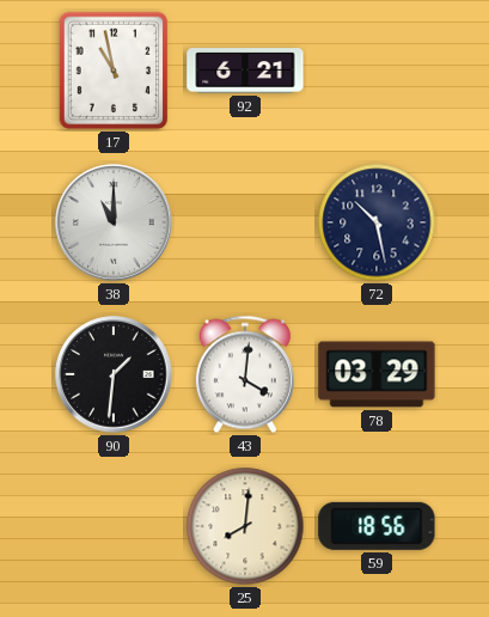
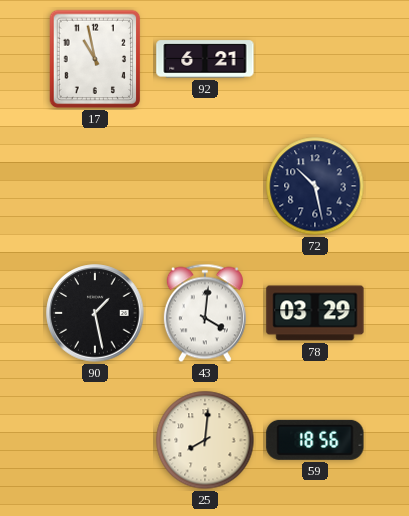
38: 11:00 -> none
90: 1:31 -> 1:28
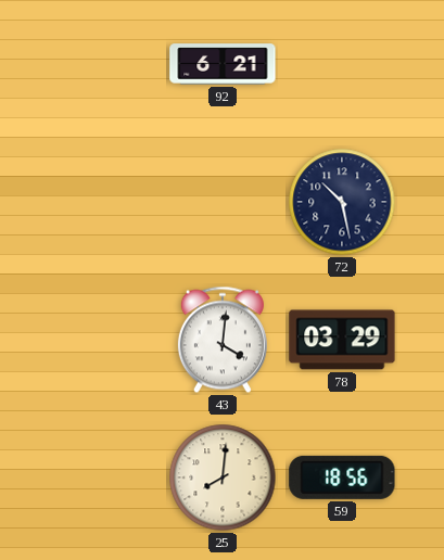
17: 10:58 -> none
90: 1:28 -> none
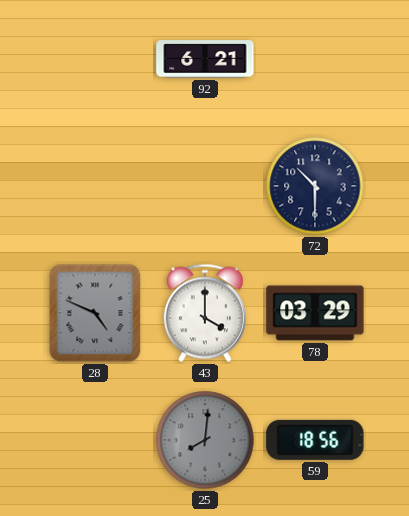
72: 10:28 -> 10:30
28: none -> 4:49
43: 4:01 -> 4:00
25 dial: cream -> grey
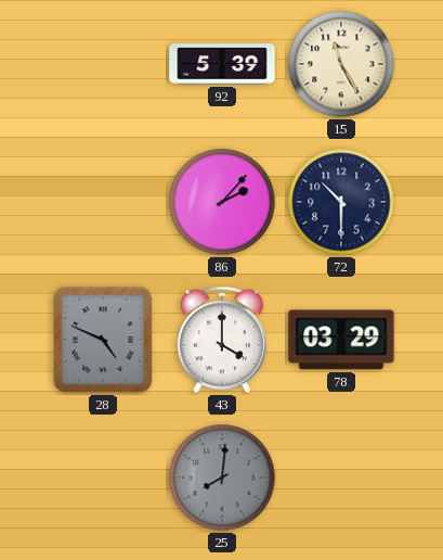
92: 6:21 -> 5:39
15: none -> 11:25
86: none -> 2:07
59: 18:56 -> none
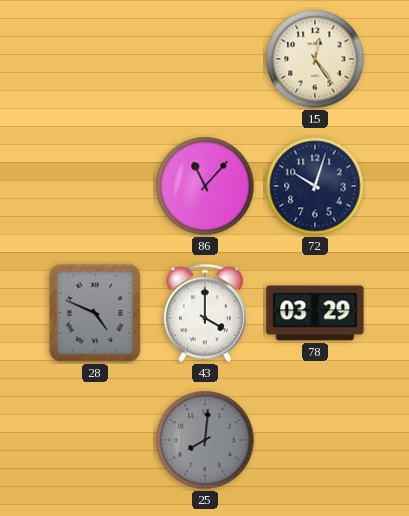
92: 5:39 -> none
15: 11:25 -> 12:24
86: 2:07 -> 11:07
72: 10:30 -> 10:03
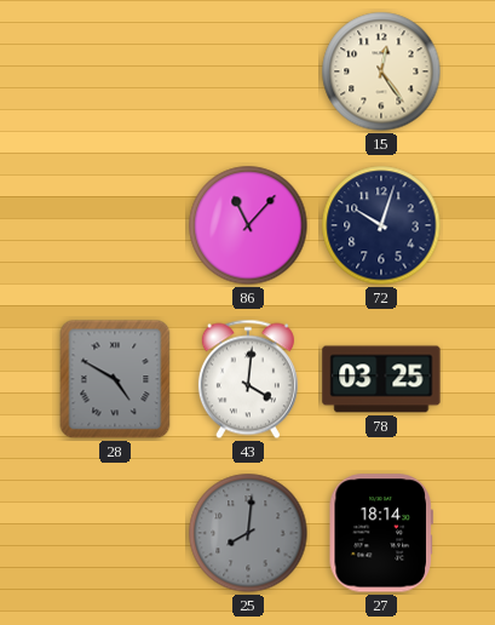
28: 4:49 -> 4:50
43: 4:00 -> 4:01
78: 03:29 -> 03:25
27: none -> 18:14
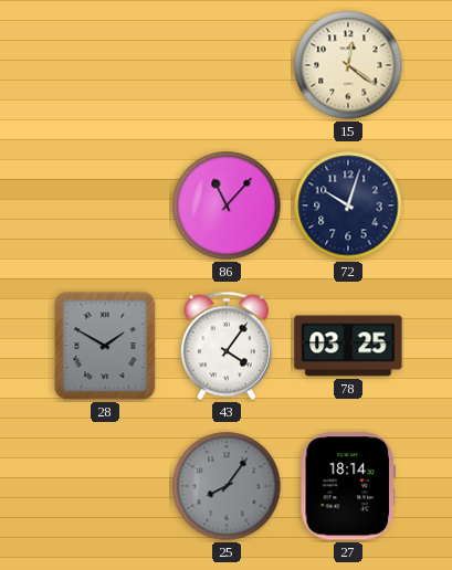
15: 12:24 -> 12:21
28: 4:50 -> 1:50
43: 4:01 -> 4:06
25: 8:01 -> 8:06
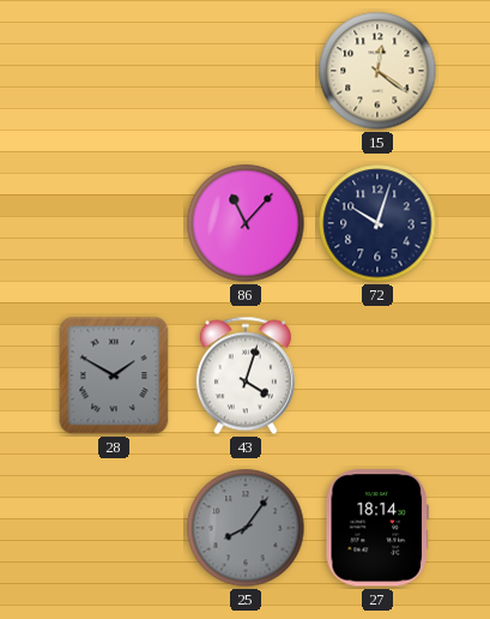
43: 4:06 -> 4:03
78: 03:25 -> none
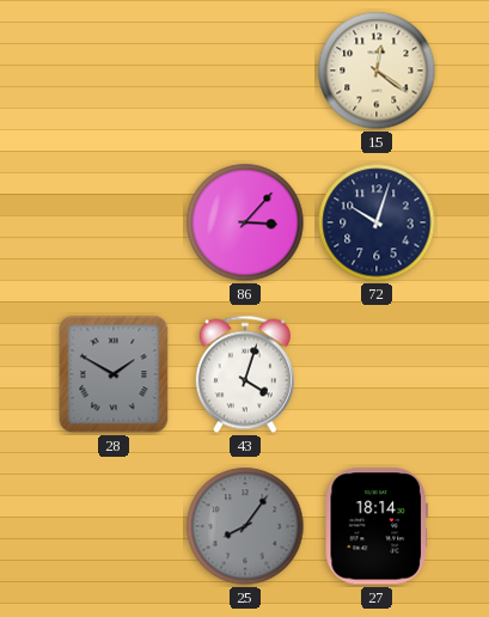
86: 11:07 -> 3:07
